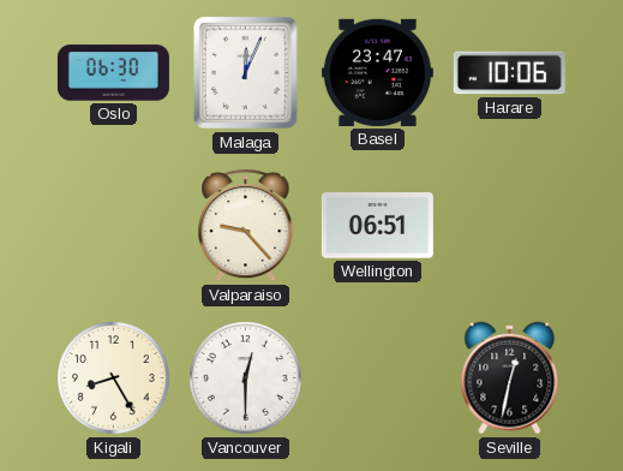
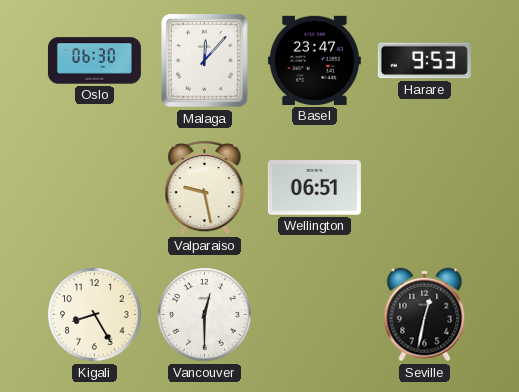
Malaga: 12:04 -> 12:07
Harare: 10:06 -> 9:53
Valparaiso: 9:23 -> 9:28
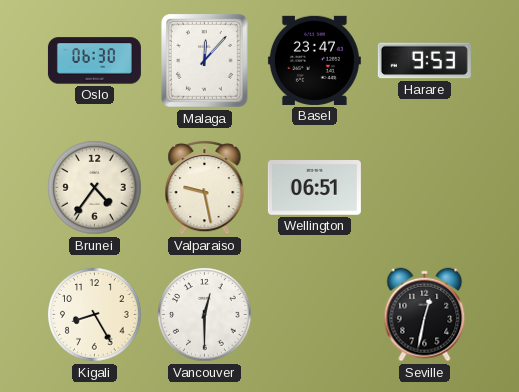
Brunei: none -> 4:36
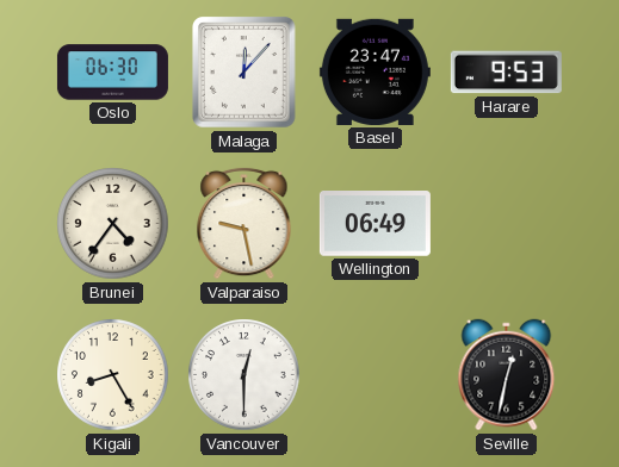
Wellington: 06:51 -> 06:49
